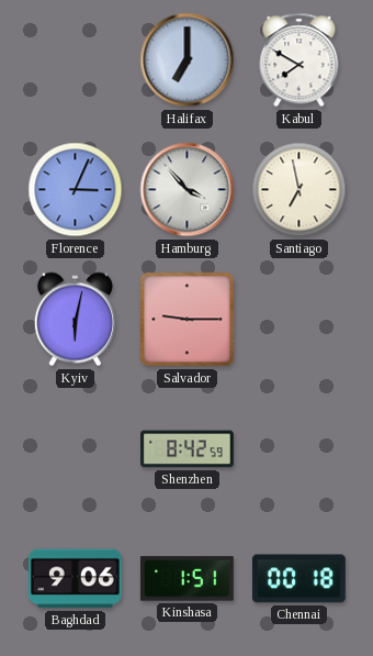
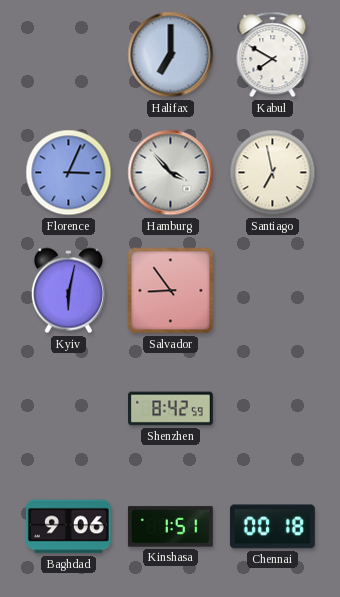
Salvador: 9:15 -> 8:54
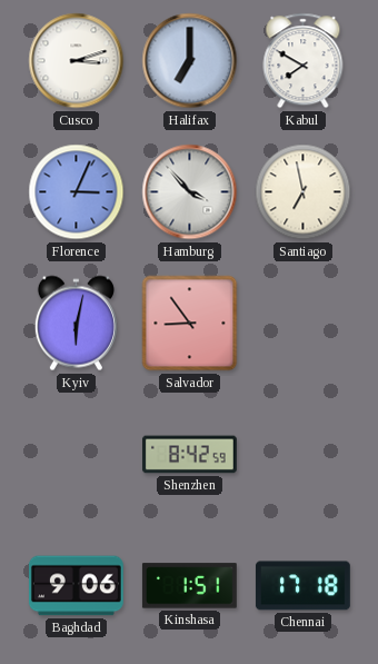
Cusco: none -> 3:12
Chennai: 00:18 -> 17:18
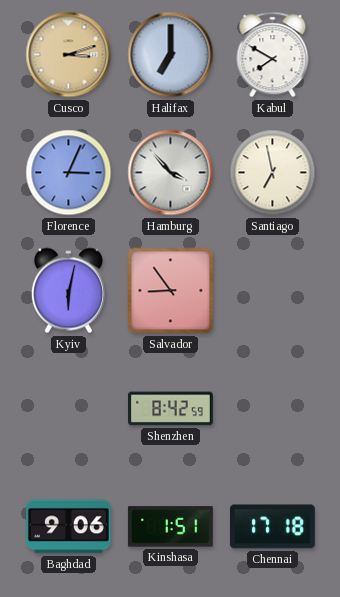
Cusco dial: white -> champagne
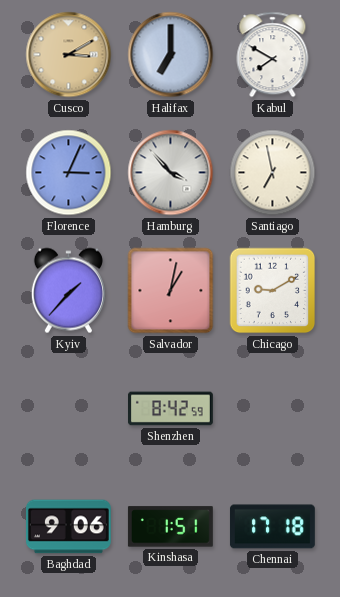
Cusco: 3:12 -> 3:10
Kyiv: 6:02 -> 1:37
Salvador: 8:54 -> 1:02
Chicago: none -> 9:10
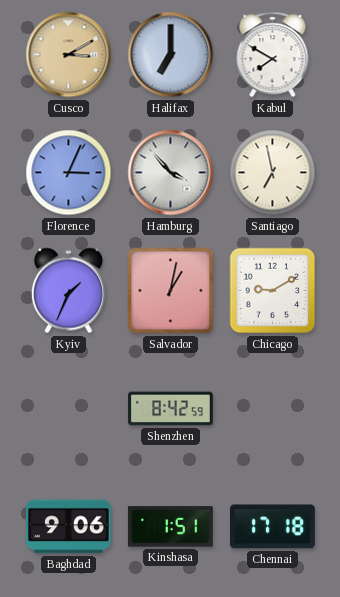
Kyiv: 1:37 -> 1:34
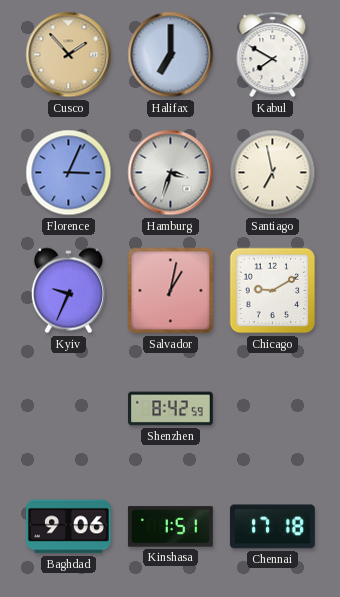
Cusco: 3:10 -> 1:53
Hamburg: 3:53 -> 3:33
Kyiv: 1:34 -> 9:34
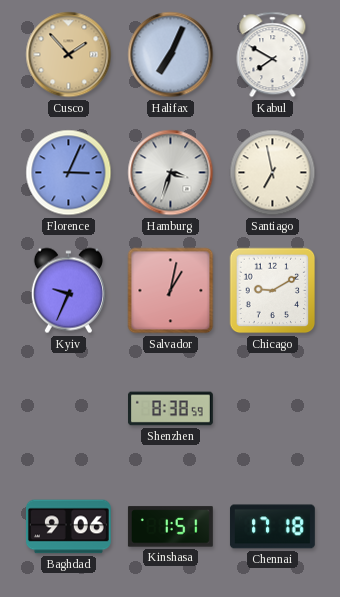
Halifax: 7:00 -> 7:04
Shenzhen: 8:42 -> 8:38
